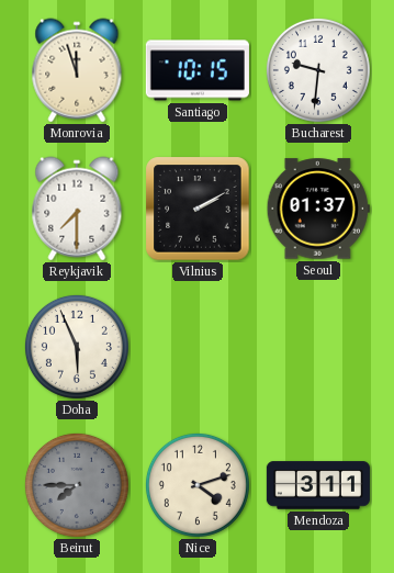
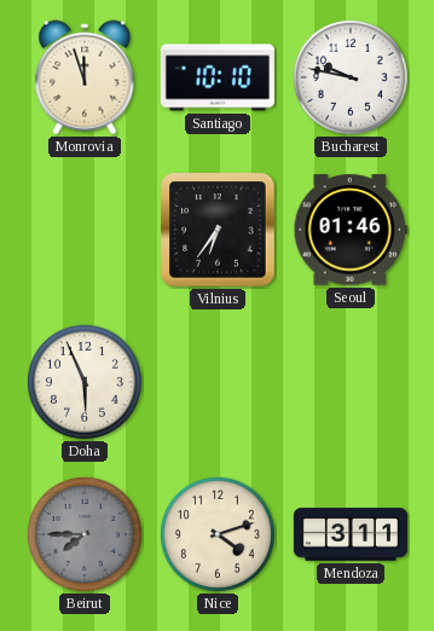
Santiago: 10:15 -> 10:10
Bucharest: 9:31 -> 9:47
Reykjavik: 7:30 -> none
Vilnius: 2:10 -> 6:36
Seoul: 01:37 -> 01:46
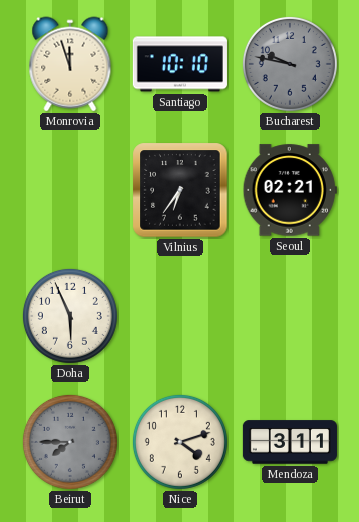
Bucharest dial: white -> grey
Seoul: 01:46 -> 02:21
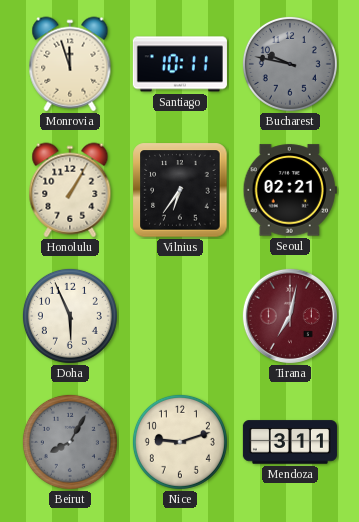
Santiago: 10:10 -> 10:11
Honolulu: none -> 1:05
Tirana: none -> 7:02
Beirut: 7:45 -> 8:05
Nice: 4:12 -> 9:12
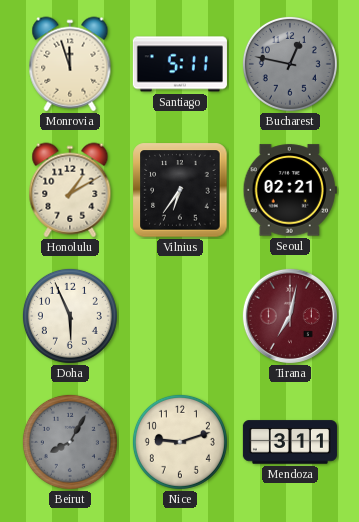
Santiago: 10:11 -> 5:11
Bucharest: 9:47 -> 12:47
Honolulu: 1:05 -> 1:10
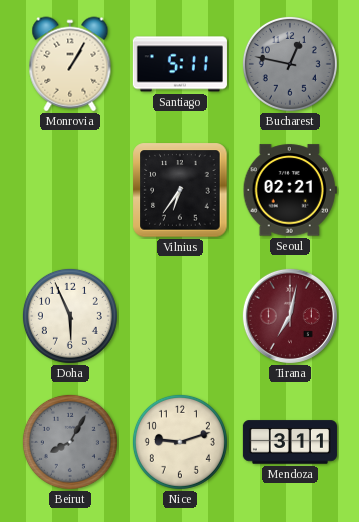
Monrovia: 11:57 -> 1:05
Honolulu: 1:10 -> none
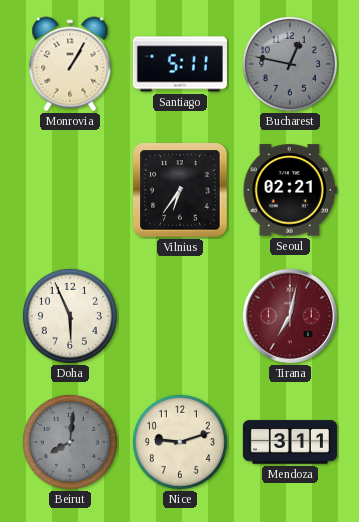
Beirut: 8:05 -> 8:01
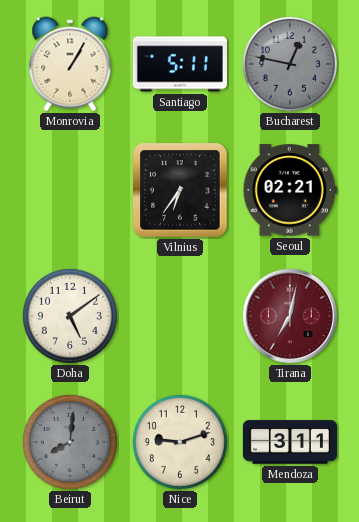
Doha: 5:56 -> 5:09
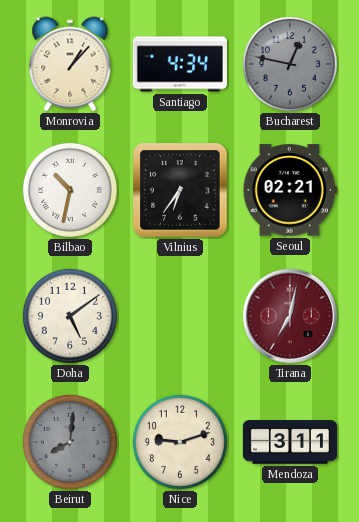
Monrovia: 1:05 -> 1:07
Santiago: 5:11 -> 4:34
Bilbao: none -> 10:32
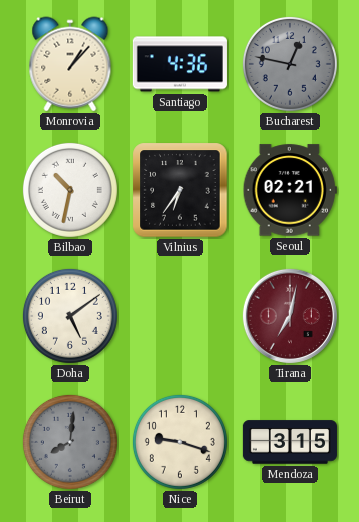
Santiago: 4:34 -> 4:36
Nice: 9:12 -> 9:18
Mendoza: 3:11 -> 3:15
